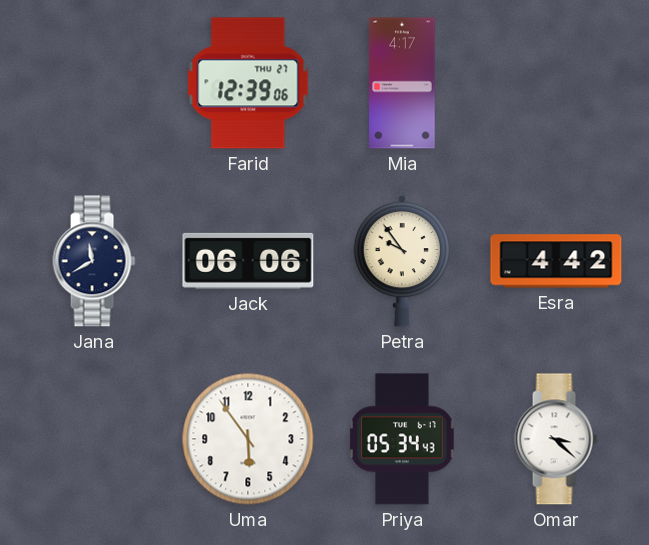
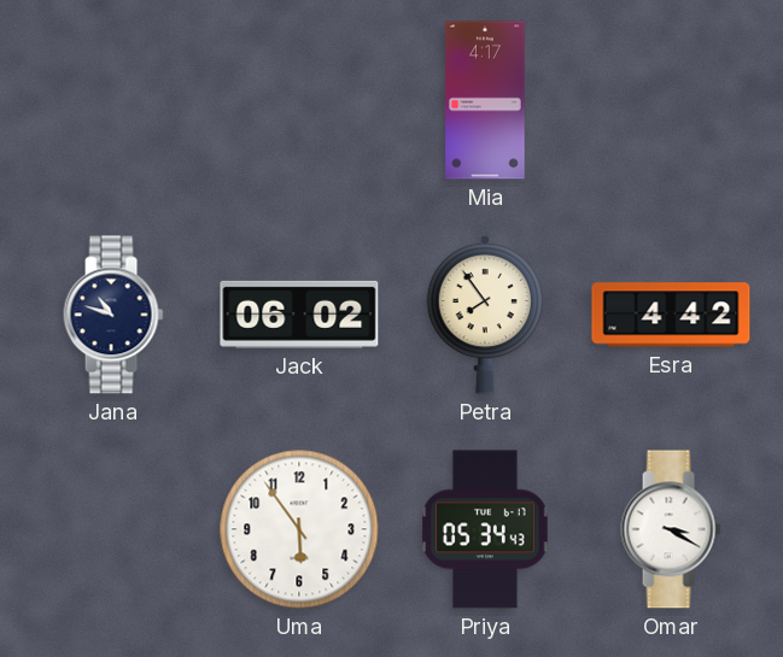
Farid: 12:39 -> none
Jana: 11:40 -> 10:48
Jack: 06:06 -> 06:02
Petra: 9:54 -> 7:54
Omar: 3:22 -> 3:20
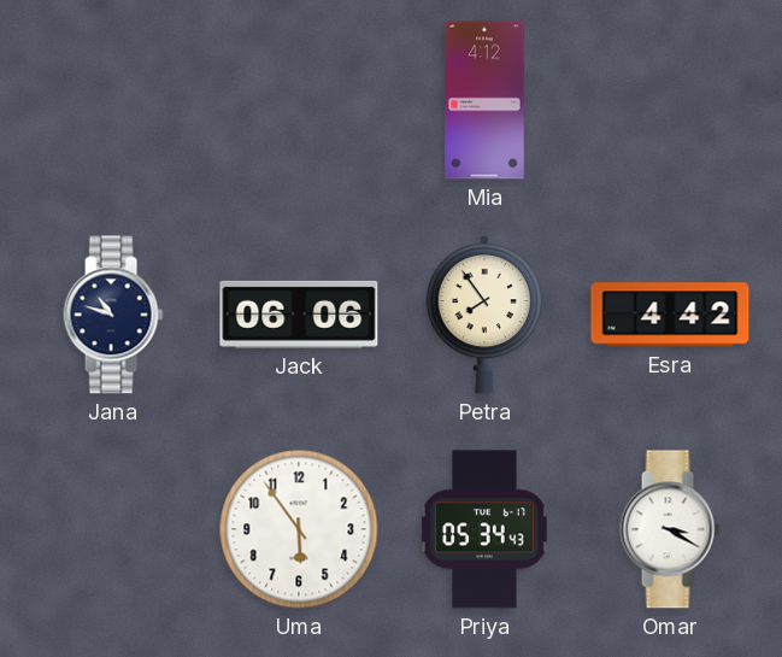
Mia: 4:17 -> 4:12
Jack: 06:02 -> 06:06
